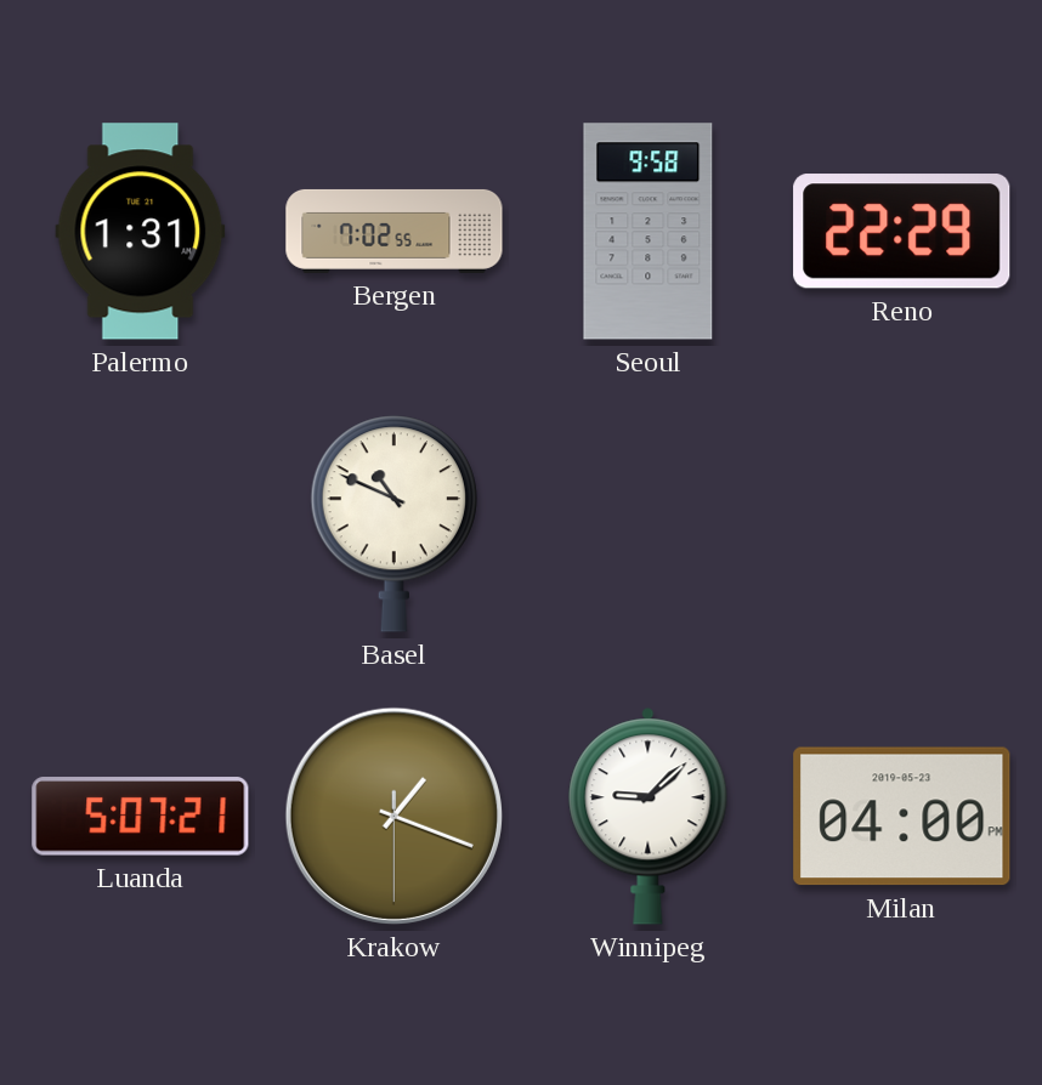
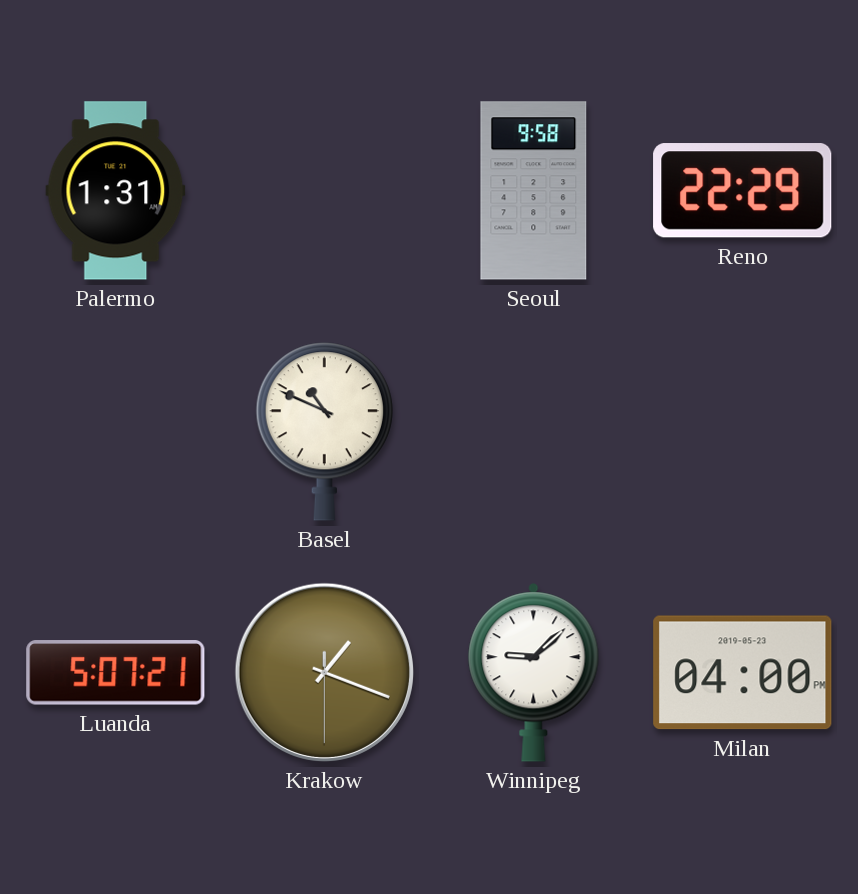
Bergen: 7:02 -> none
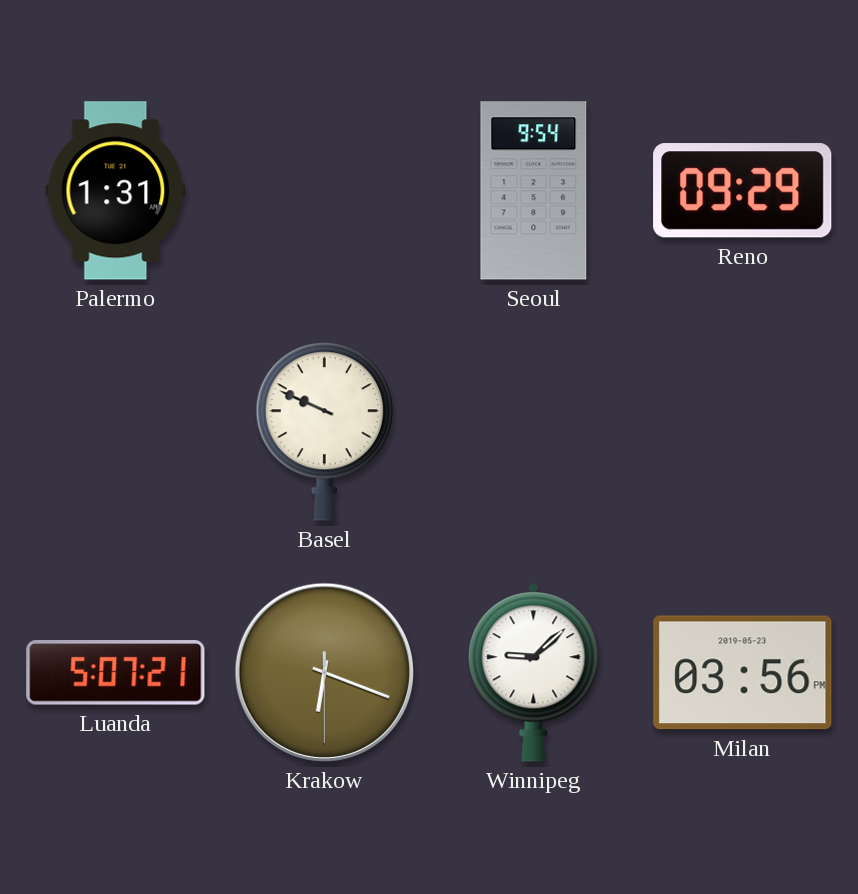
Seoul: 9:58 -> 9:54
Reno: 22:29 -> 09:29
Basel: 10:49 -> 9:49
Krakow: 1:18 -> 6:18
Milan: 04:00 -> 03:56
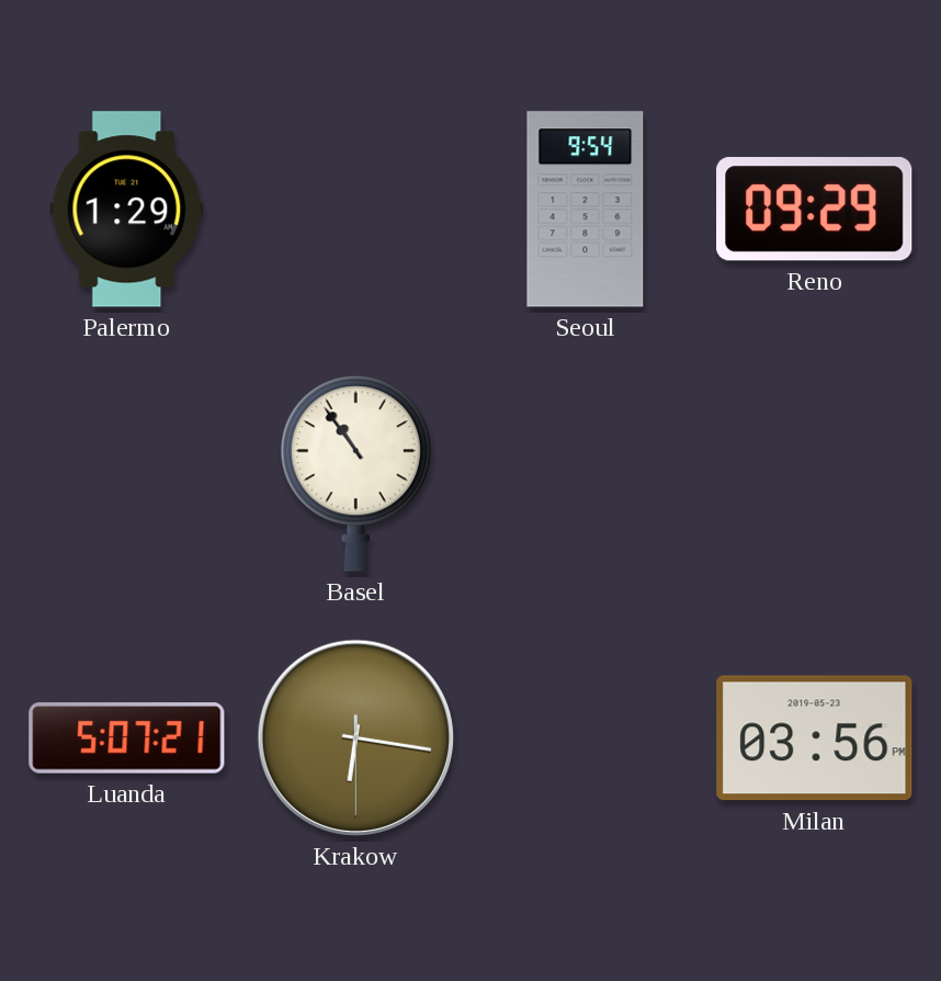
Palermo: 1:31 -> 1:29
Basel: 9:49 -> 10:54
Krakow: 6:18 -> 6:16
Winnipeg: 9:08 -> none
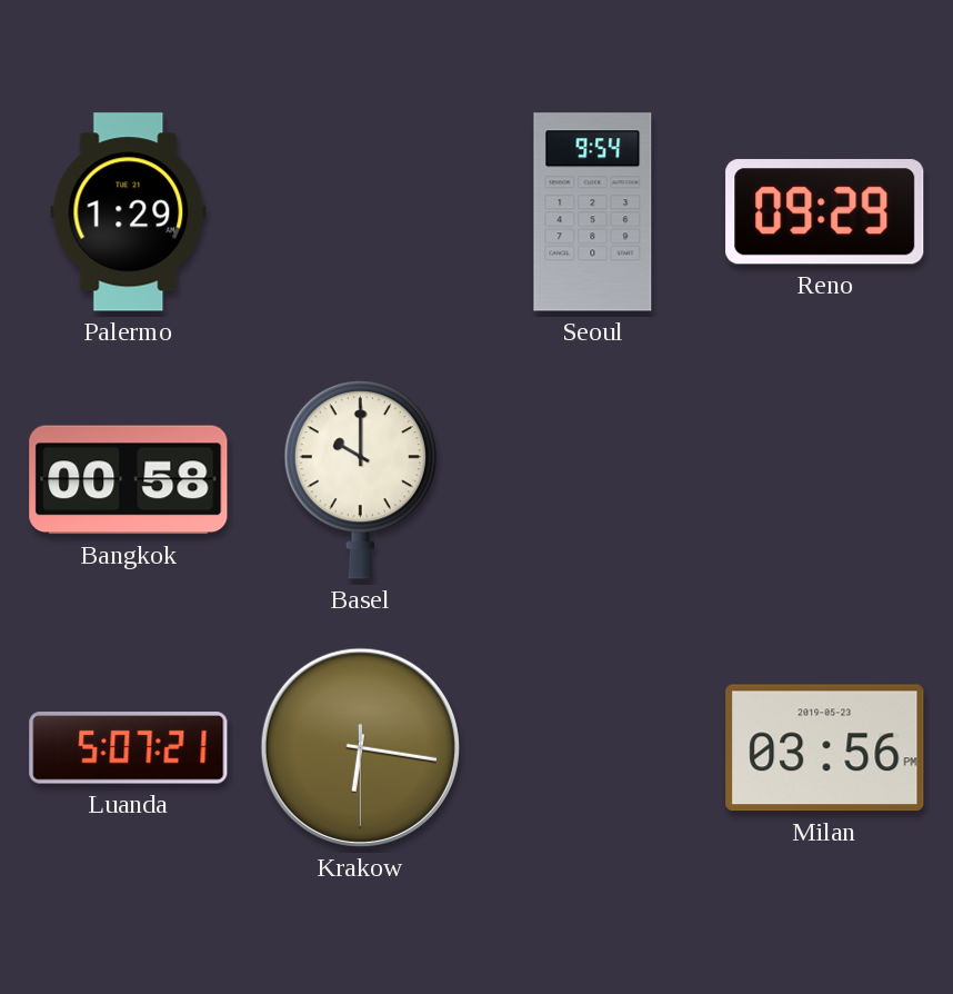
Bangkok: none -> 00:58
Basel: 10:54 -> 10:00
